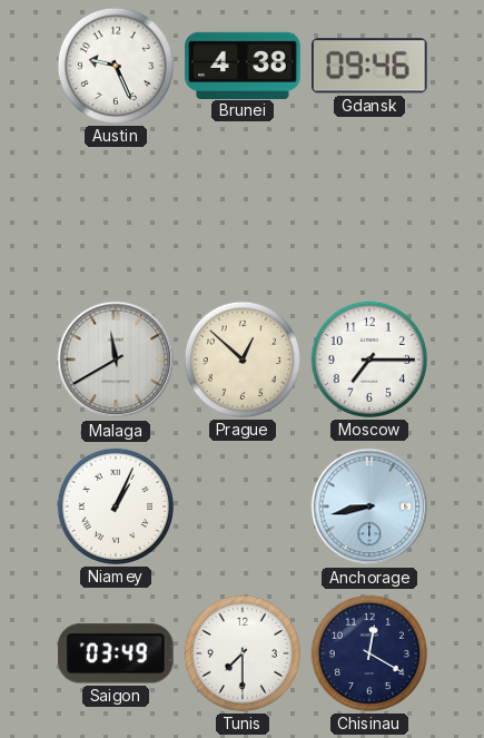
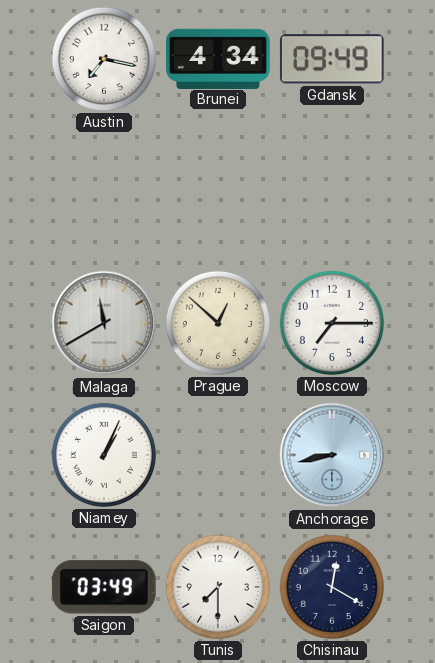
Austin: 9:26 -> 7:17
Brunei: 4:38 -> 4:34
Gdansk: 09:46 -> 09:49
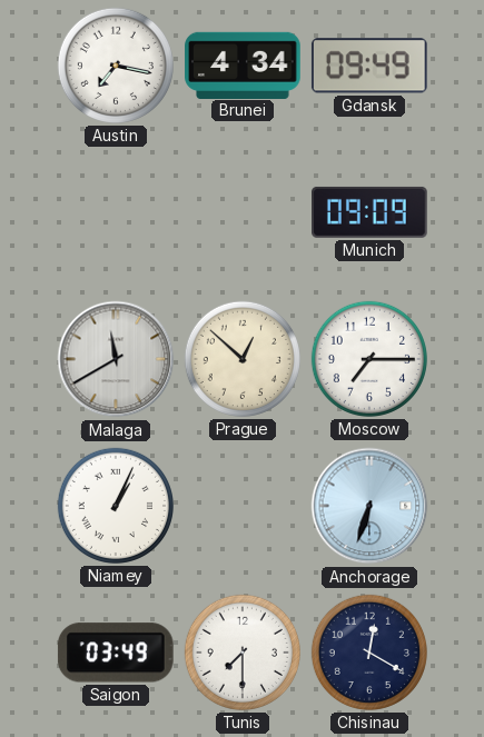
Munich: none -> 09:09
Anchorage: 8:43 -> 6:33
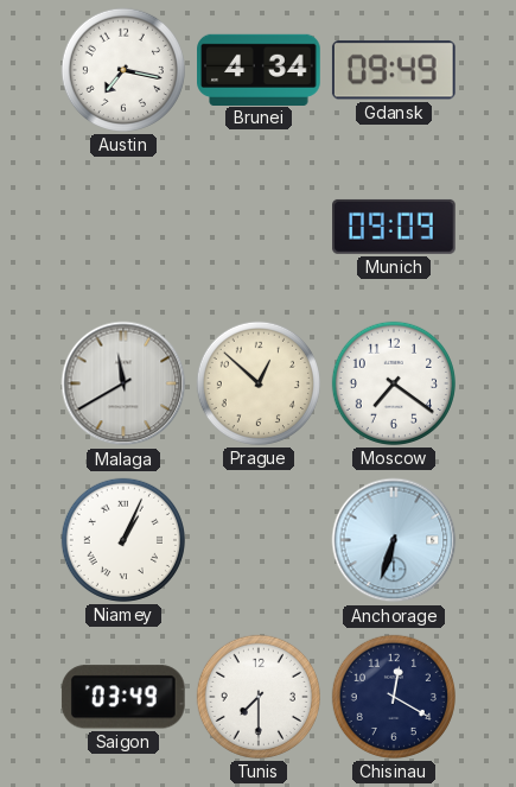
Moscow: 7:15 -> 7:21
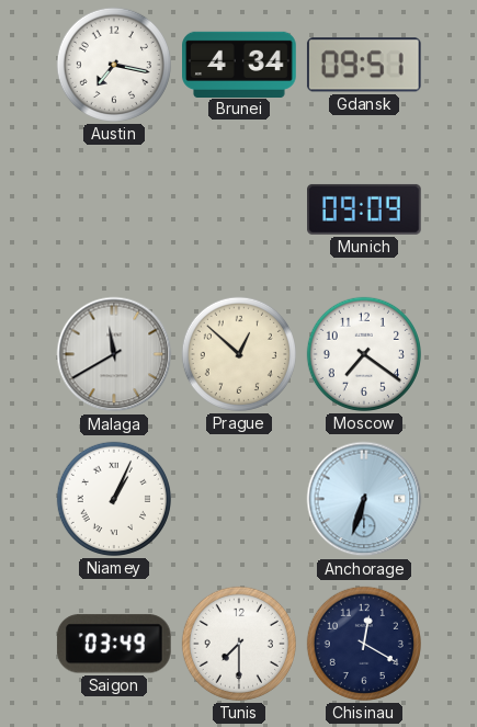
Gdansk: 09:49 -> 09:51
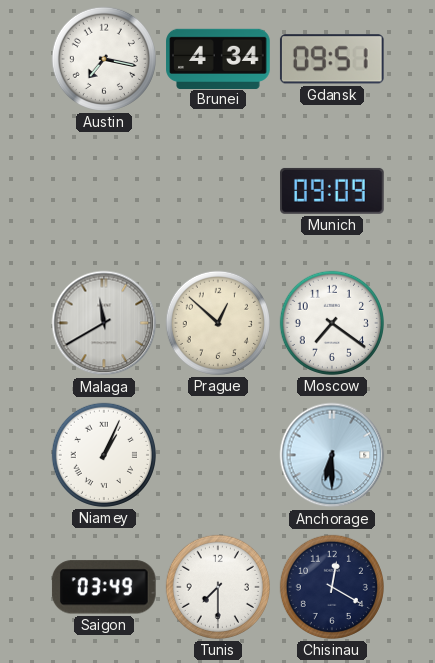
Anchorage: 6:33 -> 6:30
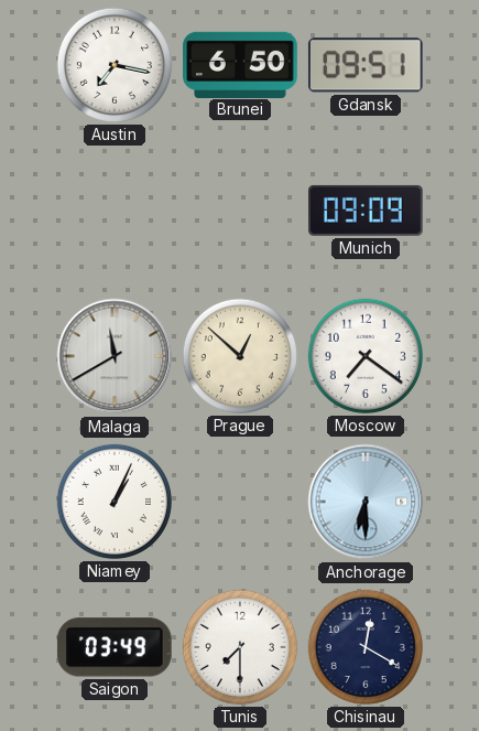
Brunei: 4:34 -> 6:50
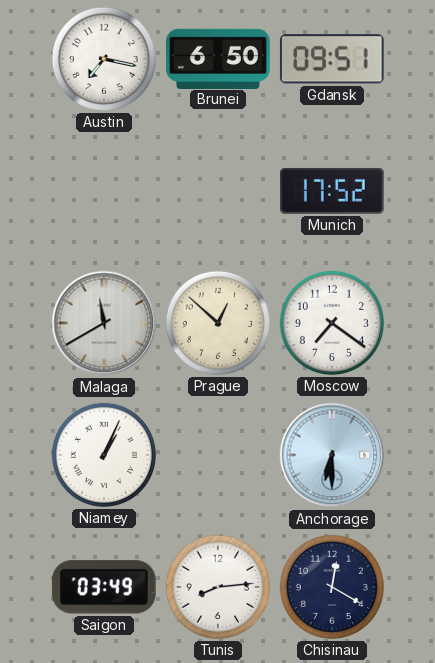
Munich: 09:09 -> 17:52
Tunis: 7:30 -> 8:14
